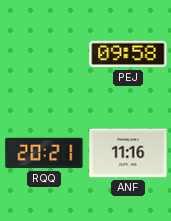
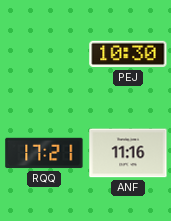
PEJ: 09:58 -> 10:30
RQQ: 20:21 -> 17:21
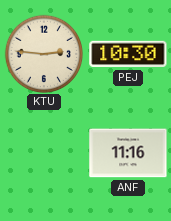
KTU: none -> 2:46
RQQ: 17:21 -> none
